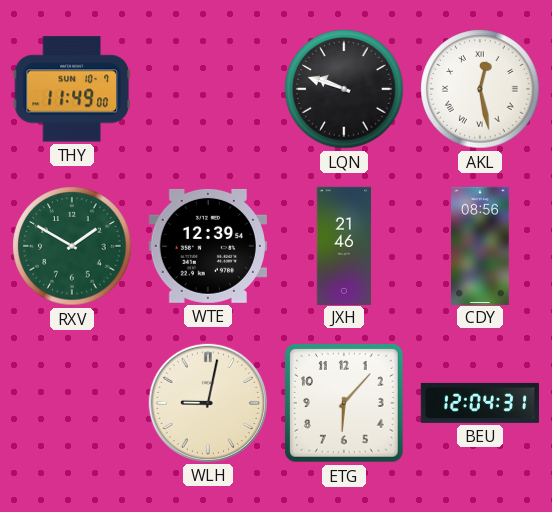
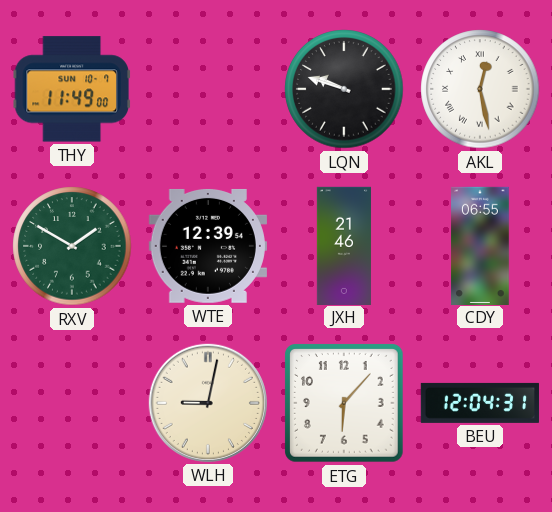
CDY: 08:56 -> 06:55
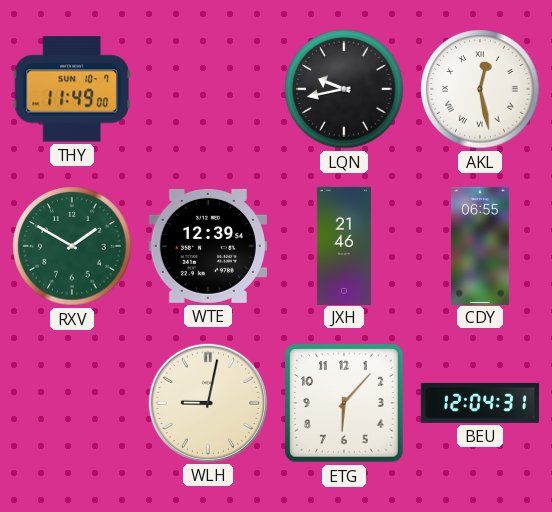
LQN: 9:48 -> 9:43
